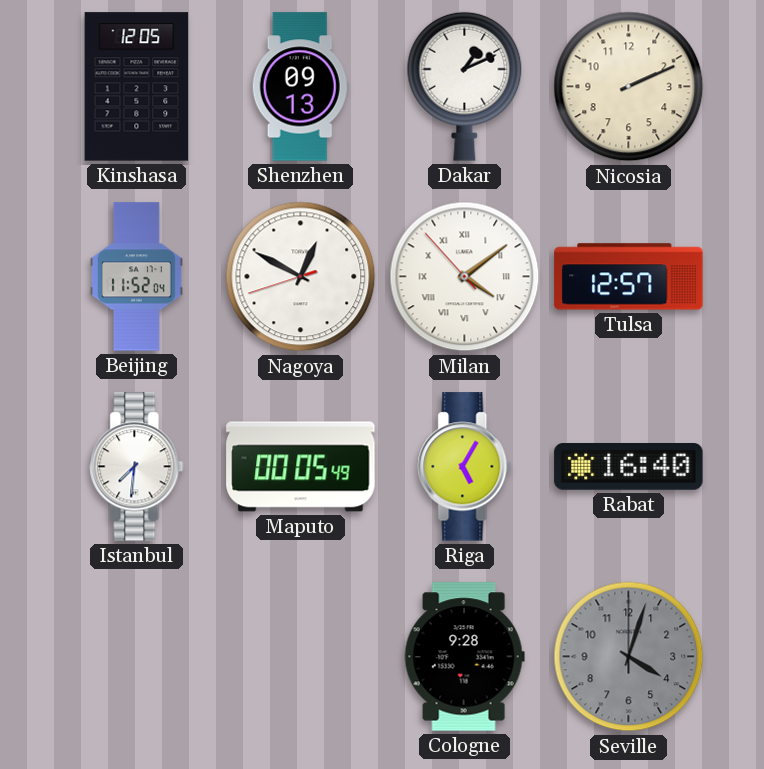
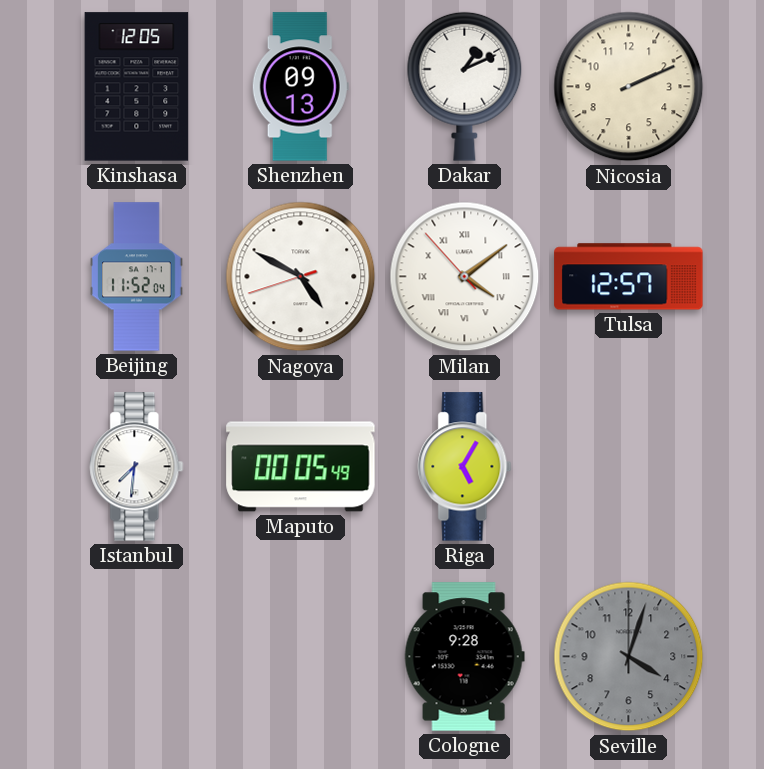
Nagoya: 12:49 -> 4:49
Rabat: 16:40 -> none
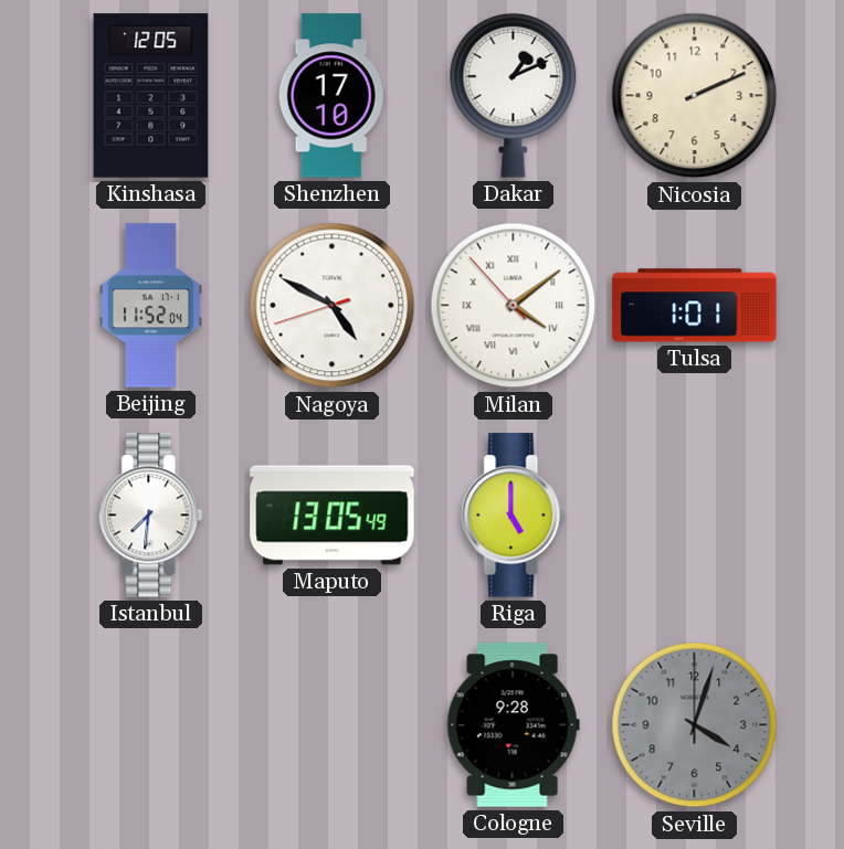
Shenzhen: 09:13 -> 17:10
Tulsa: 12:57 -> 1:01
Maputo: 00:05 -> 13:05
Riga: 5:05 -> 5:00
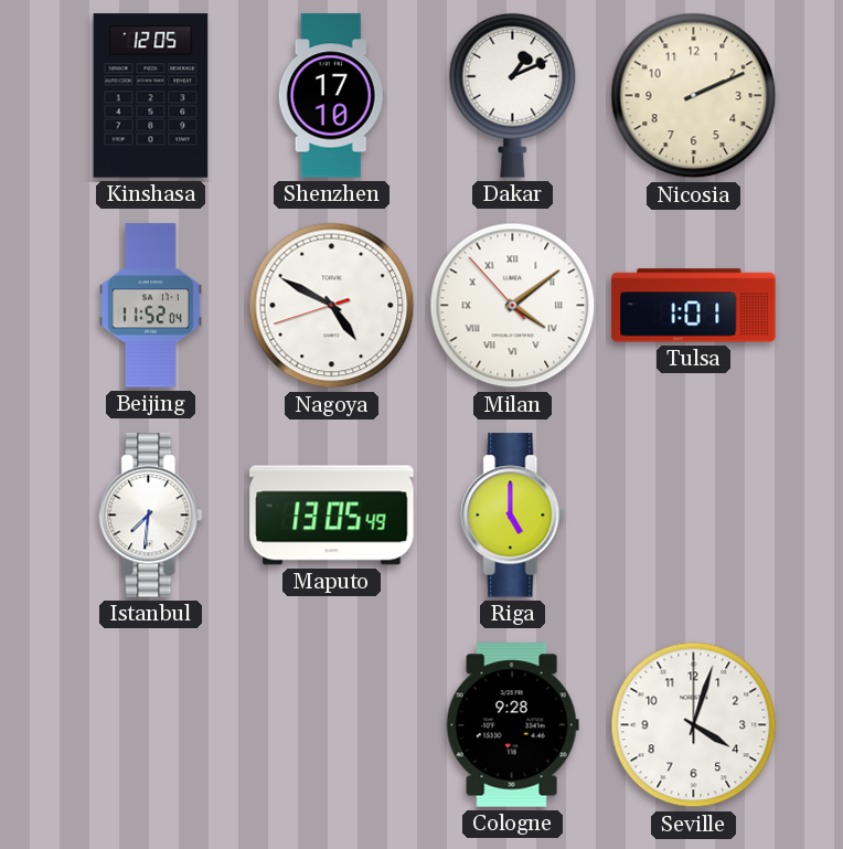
Seville dial: grey -> white
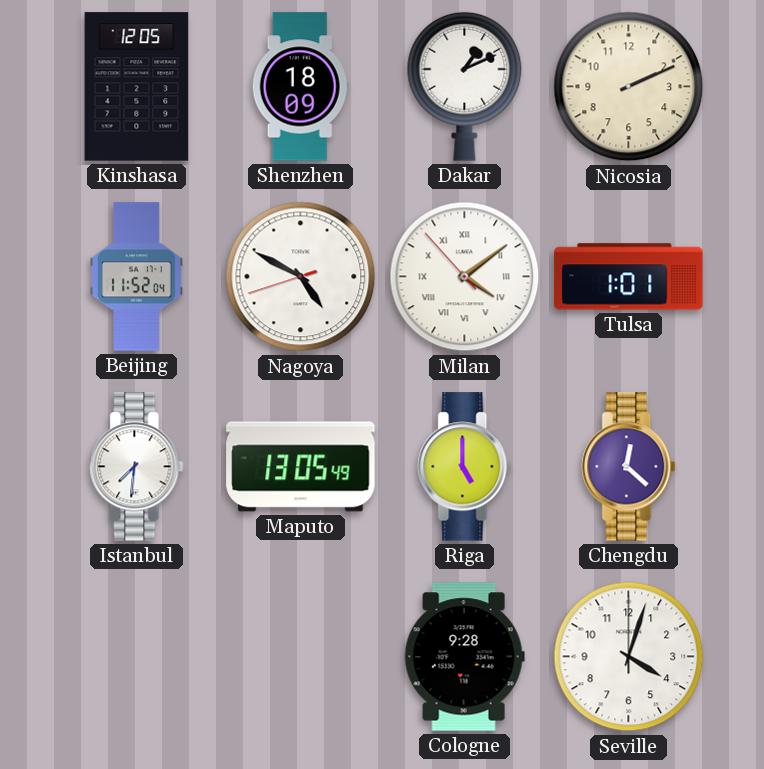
Shenzhen: 17:10 -> 18:09
Chengdu: none -> 12:22
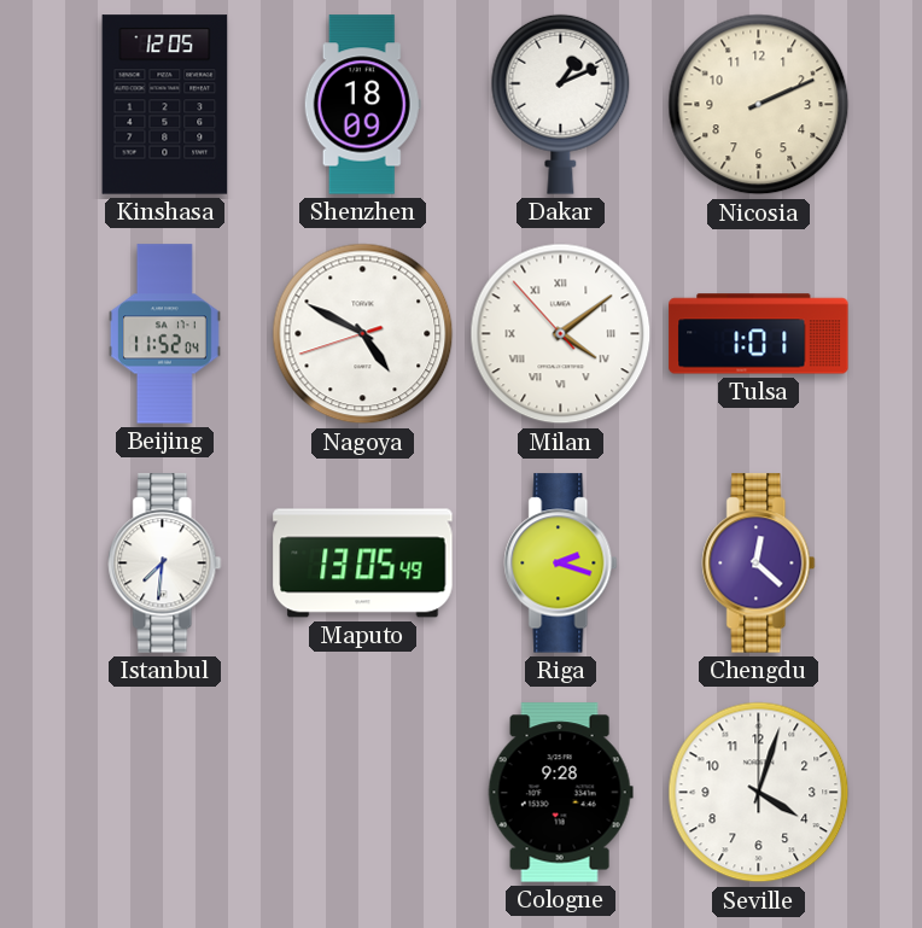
Riga: 5:00 -> 2:18
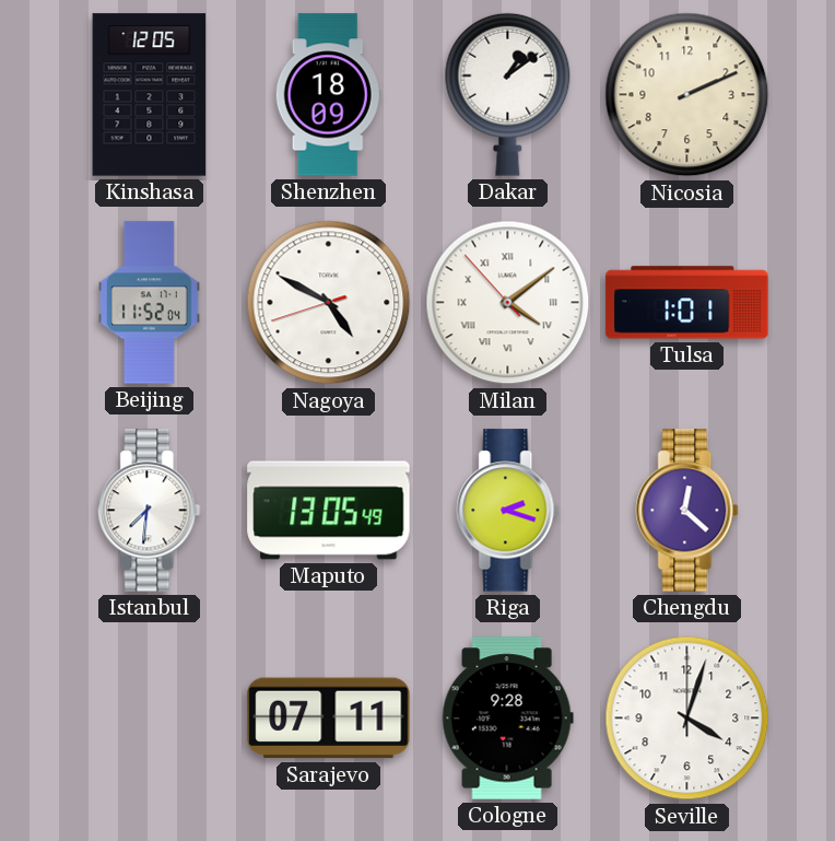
Dakar: 1:11 -> 1:09
Sarajevo: none -> 07:11
